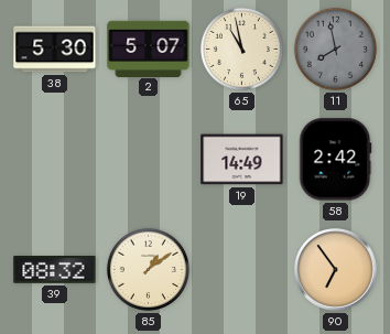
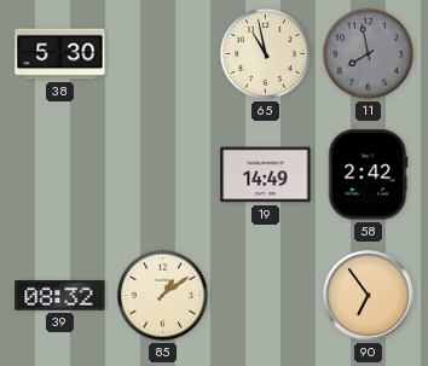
2: 5:07 -> none
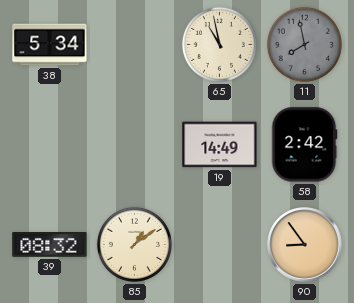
38: 5:30 -> 5:34
90: 6:54 -> 8:54
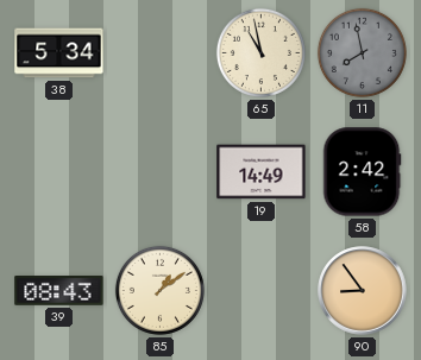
39: 08:32 -> 08:43
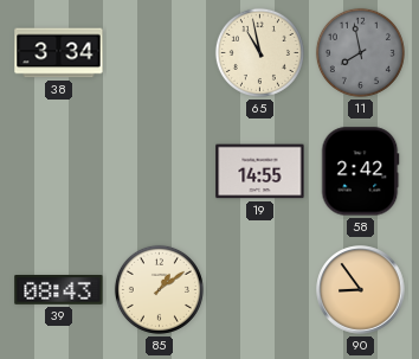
38: 5:34 -> 3:34
19: 14:49 -> 14:55
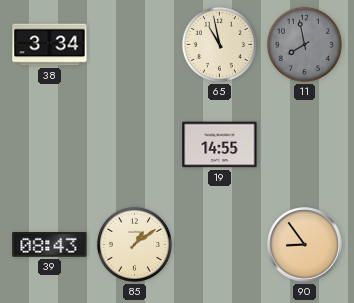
58: 2:42 -> none
